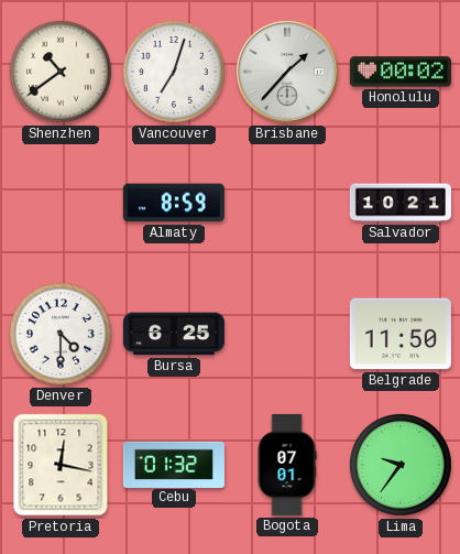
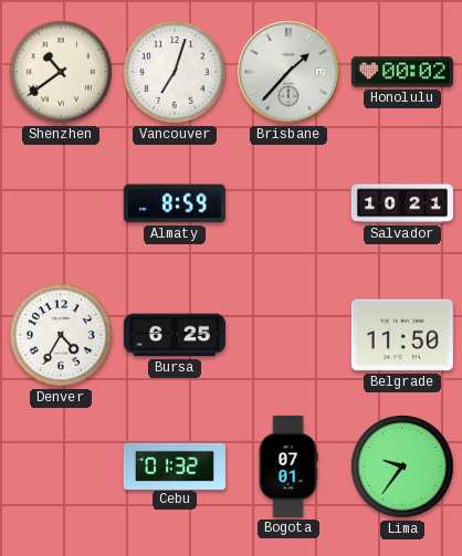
Denver: 4:30 -> 4:35
Pretoria: 12:17 -> none
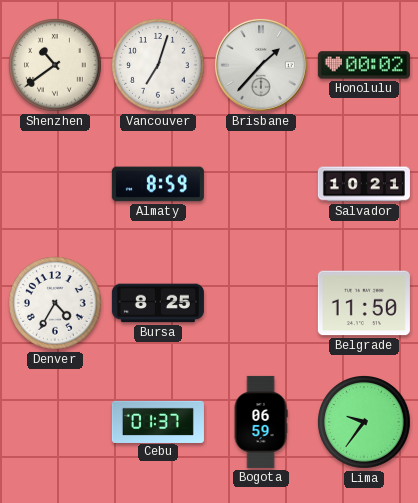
Bursa: 6:25 -> 8:25
Cebu: 01:32 -> 01:37
Bogota: 07:01 -> 06:59
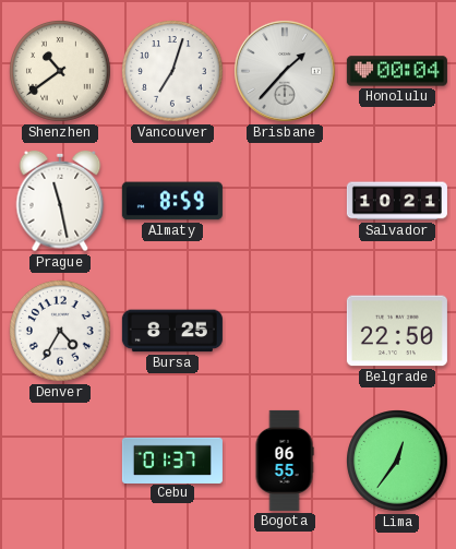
Honolulu: 00:02 -> 00:04
Prague: none -> 11:28
Belgrade: 11:50 -> 22:50
Bogota: 06:59 -> 06:55
Lima: 9:36 -> 12:36
